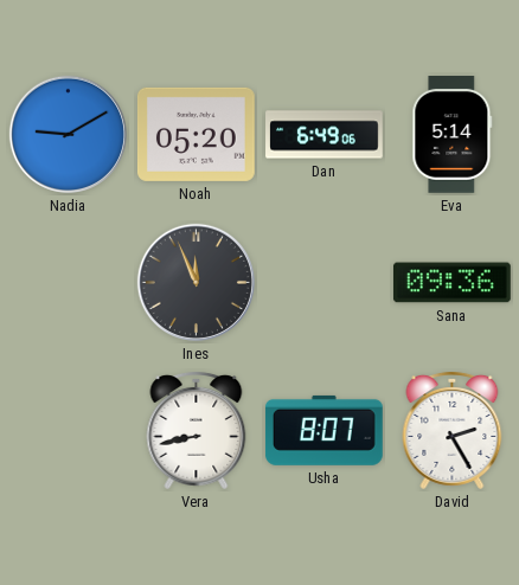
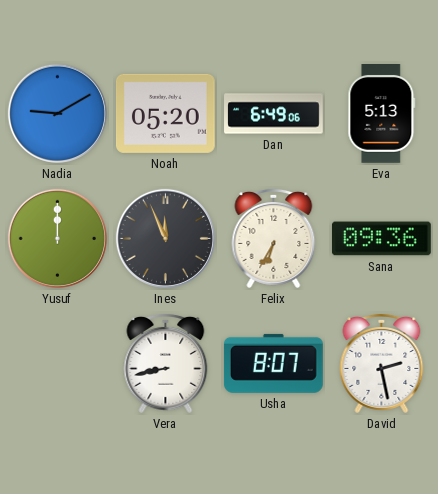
Eva: 5:14 -> 5:13
Yusuf: none -> 12:00
Felix: none -> 6:35
David: 2:25 -> 2:28
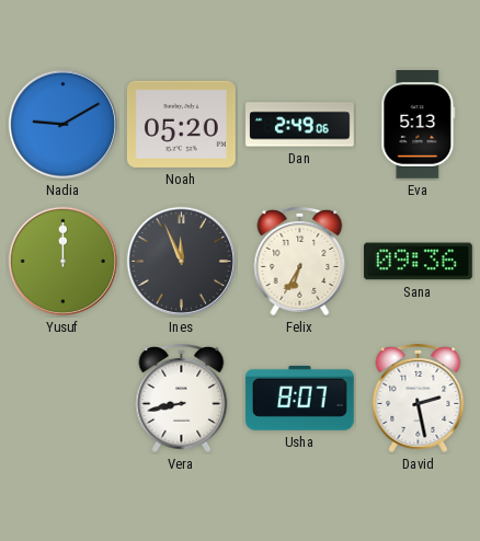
Dan: 6:49 -> 2:49
